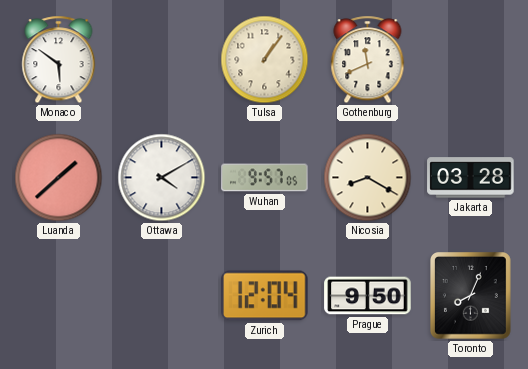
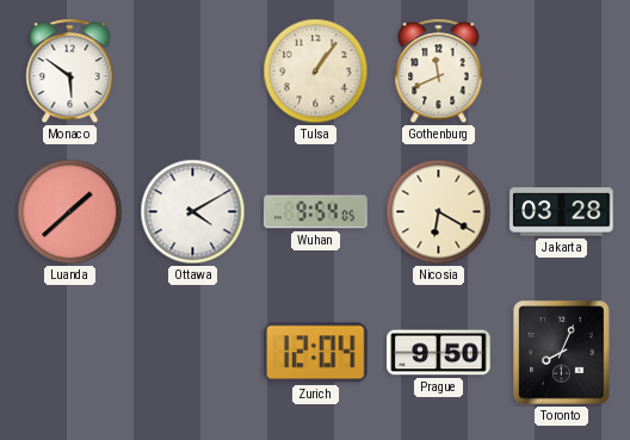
Wuhan: 9:57 -> 9:54
Nicosia: 8:20 -> 6:20
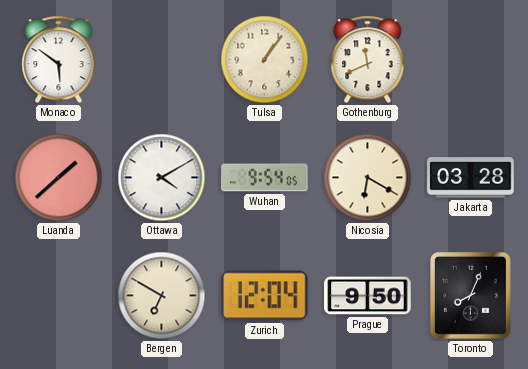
Bergen: none -> 6:50
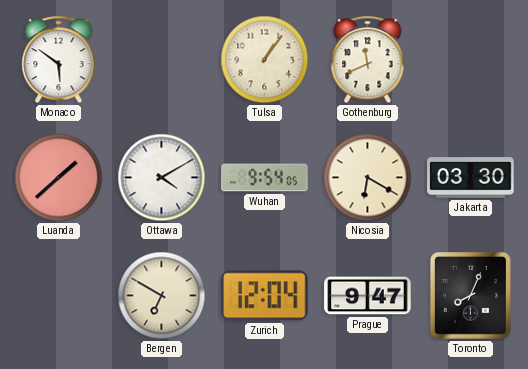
Jakarta: 03:28 -> 03:30
Prague: 9:50 -> 9:47
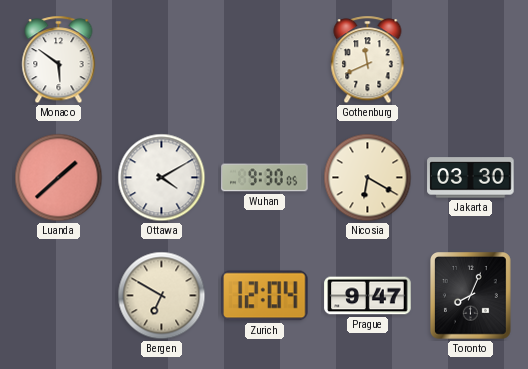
Tulsa: 1:06 -> none
Wuhan: 9:54 -> 9:30
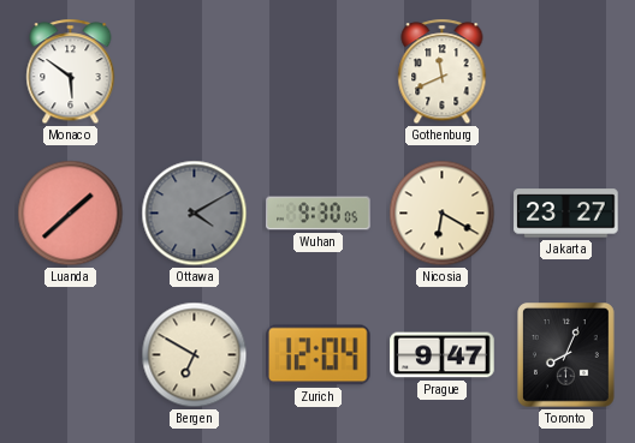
Ottawa dial: white -> grey
Jakarta: 03:30 -> 23:27
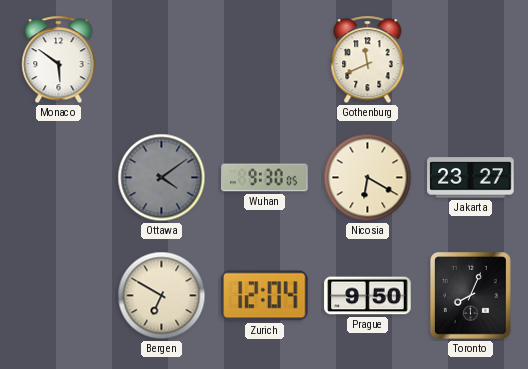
Luanda: 1:38 -> none
Ottawa: 4:10 -> 4:09
Prague: 9:47 -> 9:50
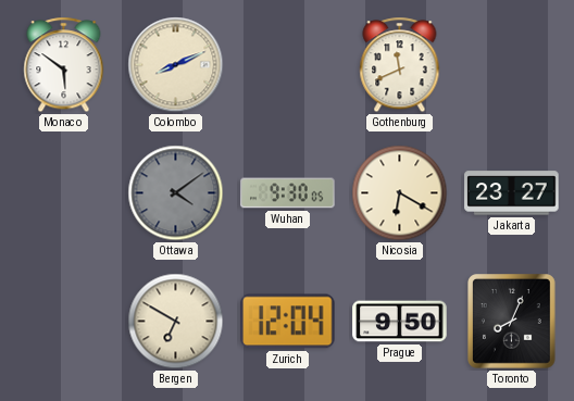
Colombo: none -> 8:11
